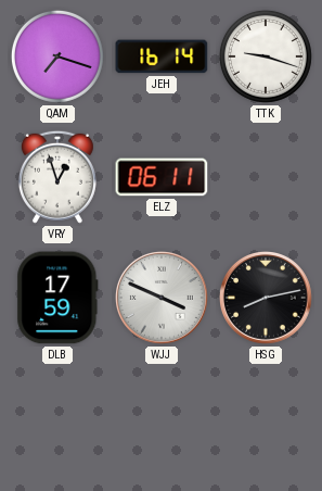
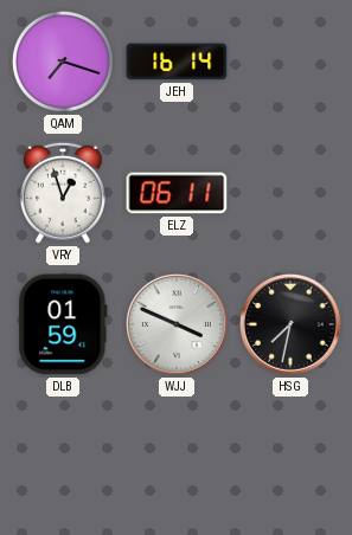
TTK: 9:18 -> none
DLB: 17:59 -> 01:59
HSG: 8:13 -> 7:32
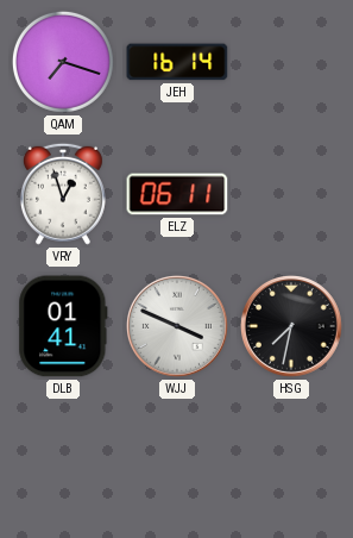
DLB: 01:59 -> 01:41
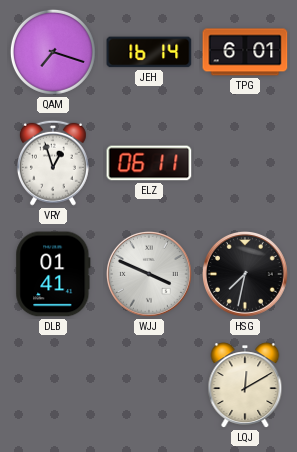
TPG: none -> 6:01
LQJ: none -> 12:10
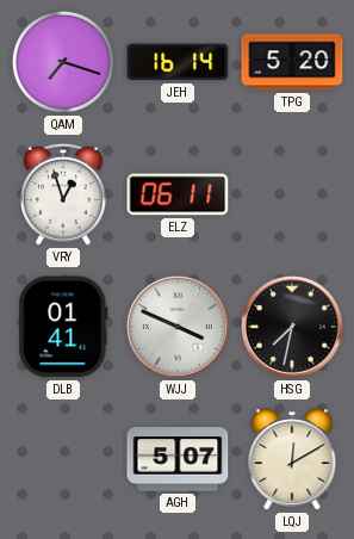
TPG: 6:01 -> 5:20
AGH: none -> 5:07
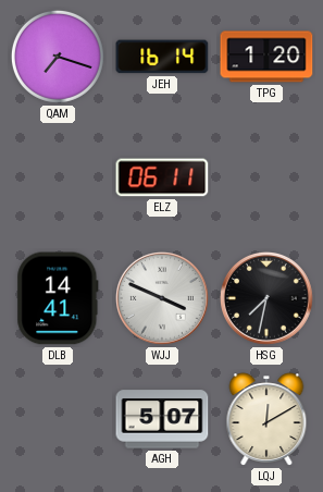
TPG: 5:20 -> 1:20
VRY: 12:57 -> none
DLB: 01:41 -> 14:41
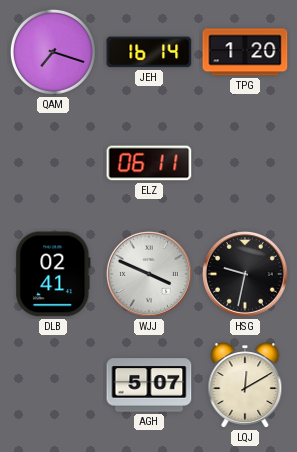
DLB: 14:41 -> 02:41
HSG: 7:32 -> 9:32
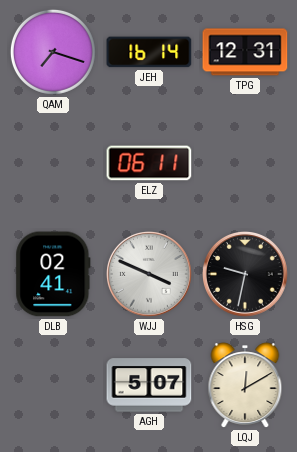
TPG: 1:20 -> 12:31
